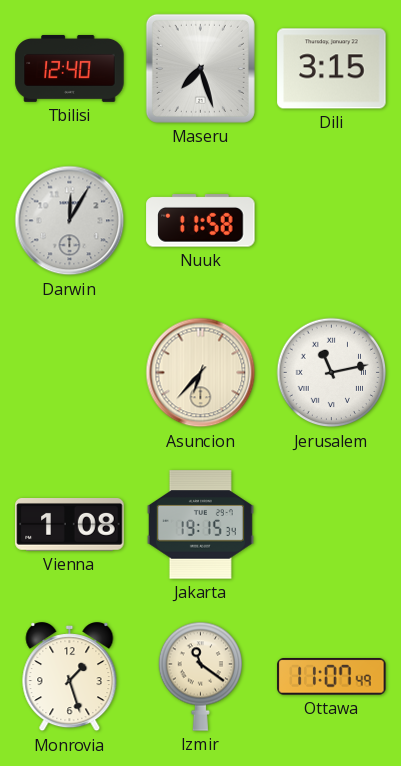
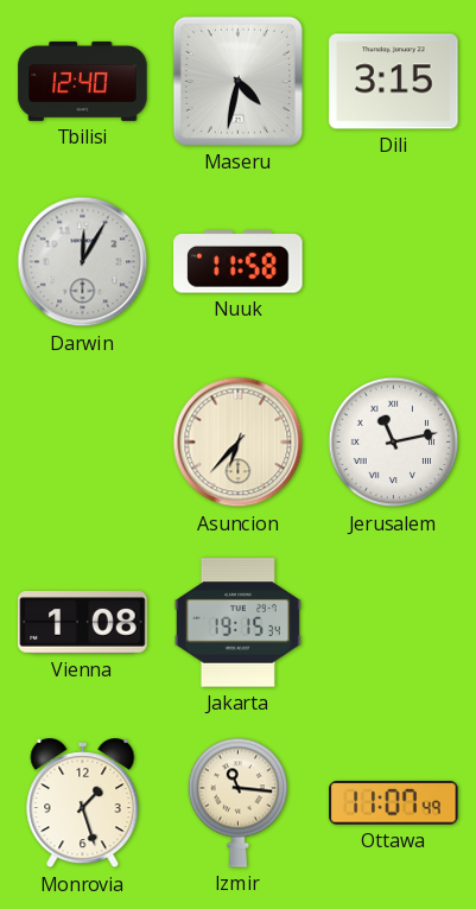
Maseru: 7:27 -> 4:32
Izmir: 11:21 -> 11:16
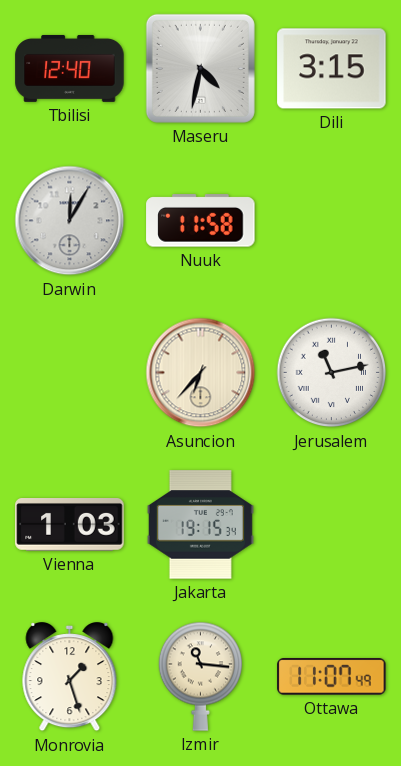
Vienna: 1:08 -> 1:03
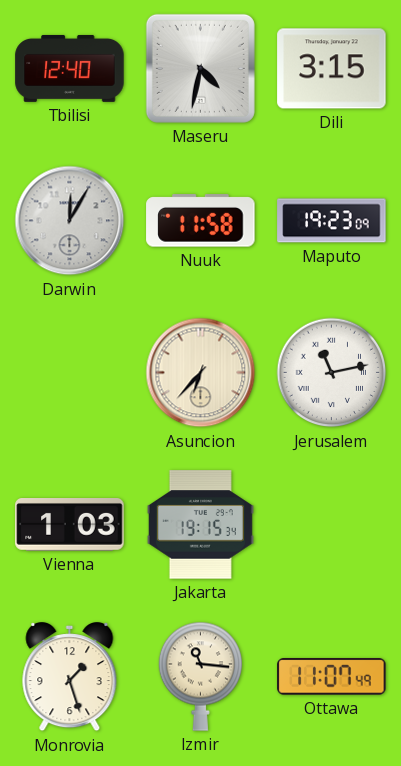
Maputo: none -> 19:23
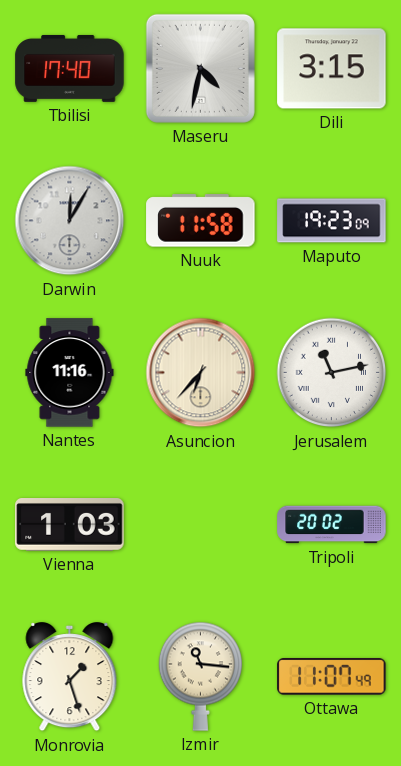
Tbilisi: 12:40 -> 17:40
Nantes: none -> 11:16
Jakarta: 19:15 -> none
Tripoli: none -> 20:02
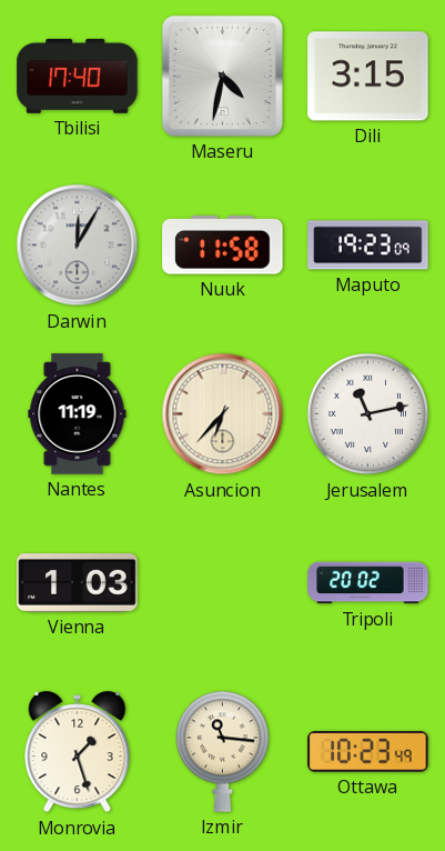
Nantes: 11:16 -> 11:19
Ottawa: 11:07 -> 10:23
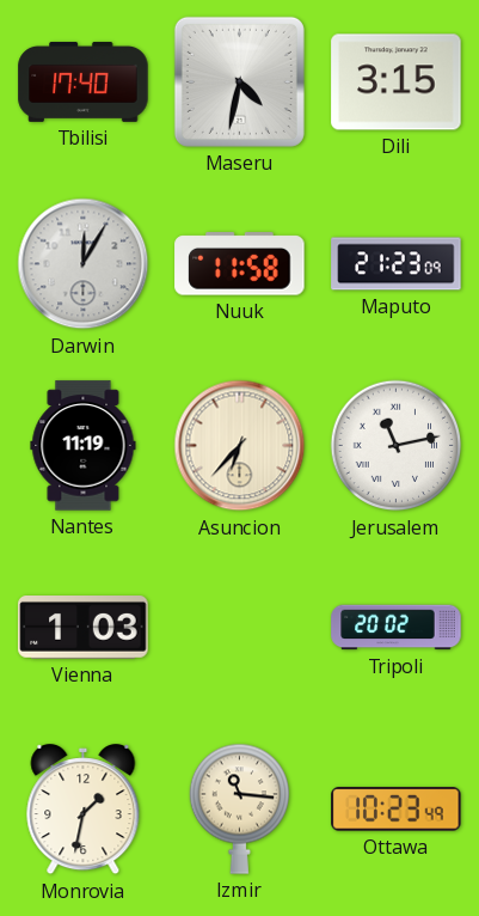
Maputo: 19:23 -> 21:23
Monrovia: 1:27 -> 1:32
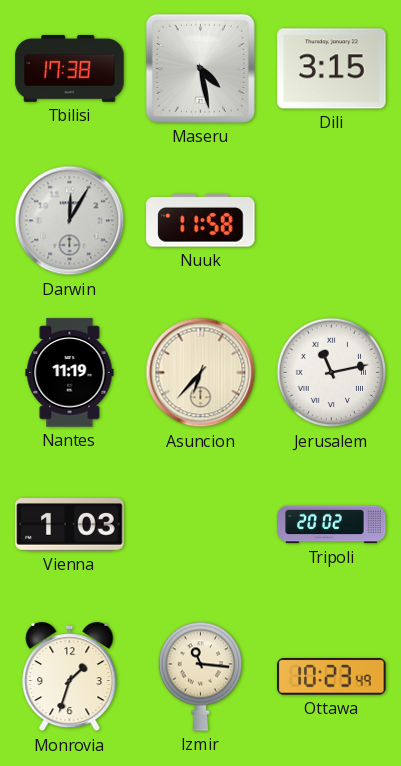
Tbilisi: 17:40 -> 17:38
Maseru: 4:32 -> 4:28
Maputo: 21:23 -> none
Monrovia: 1:32 -> 1:33
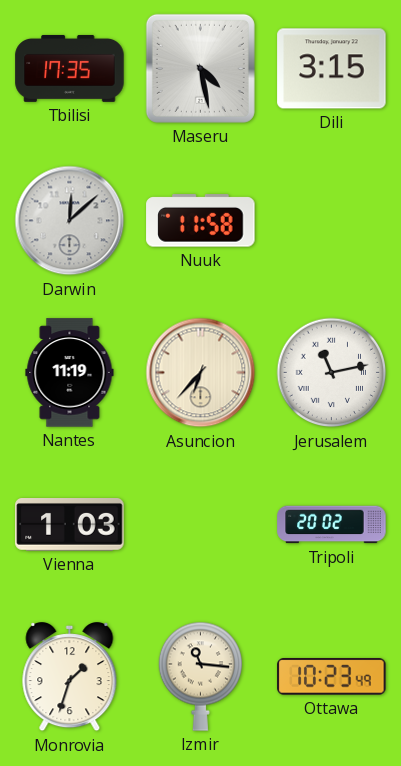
Tbilisi: 17:38 -> 17:35
Darwin: 12:05 -> 12:08
